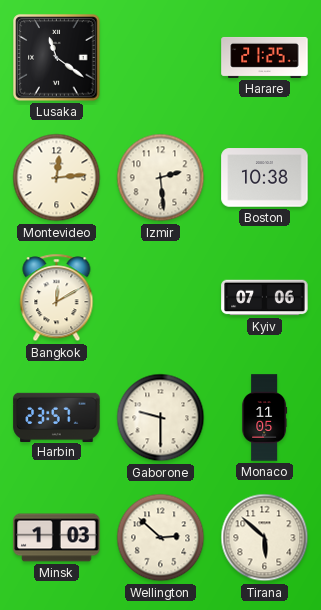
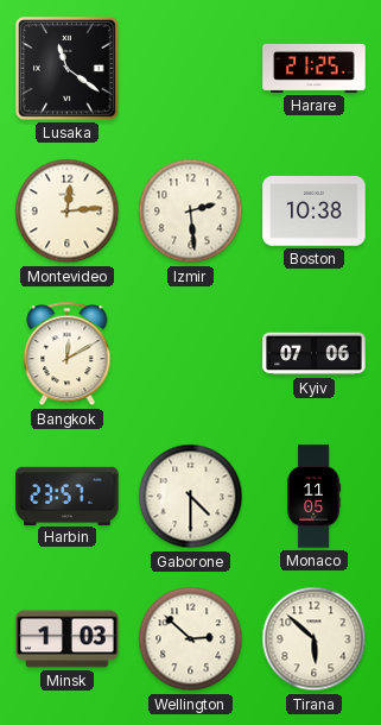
Gaborone: 9:30 -> 4:30
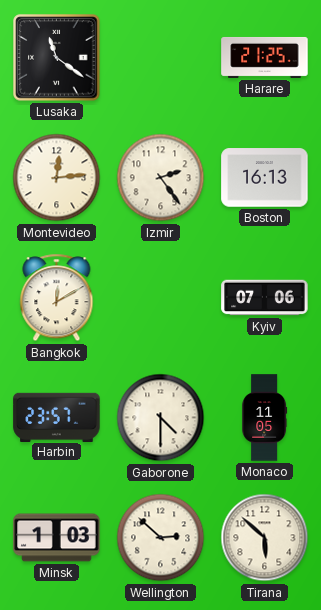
Izmir: 2:29 -> 2:24
Boston: 10:38 -> 16:13
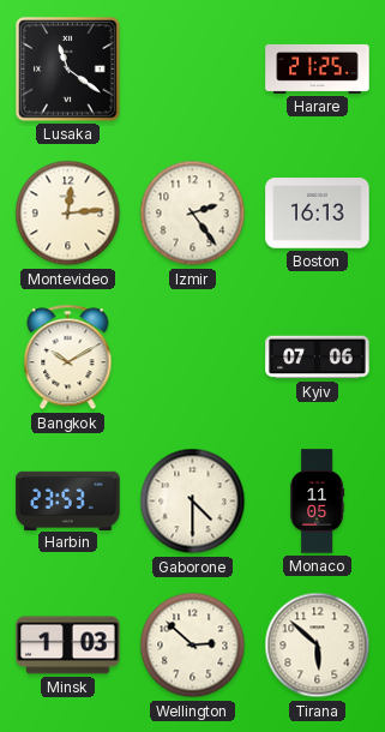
Bangkok: 12:10 -> 10:10
Harbin: 23:57 -> 23:53
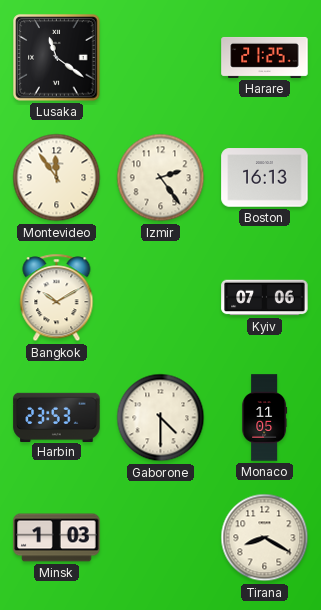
Montevideo: 12:14 -> 11:54
Wellington: 2:52 -> none
Tirana: 5:52 -> 8:20
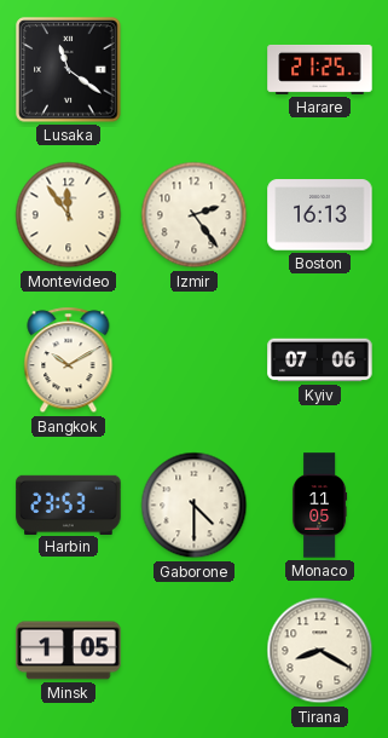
Minsk: 1:03 -> 1:05
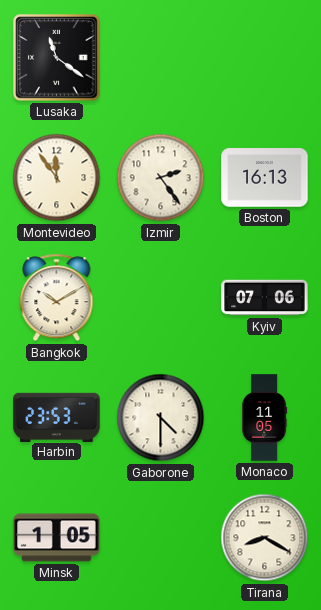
Harare: 21:25 -> none
